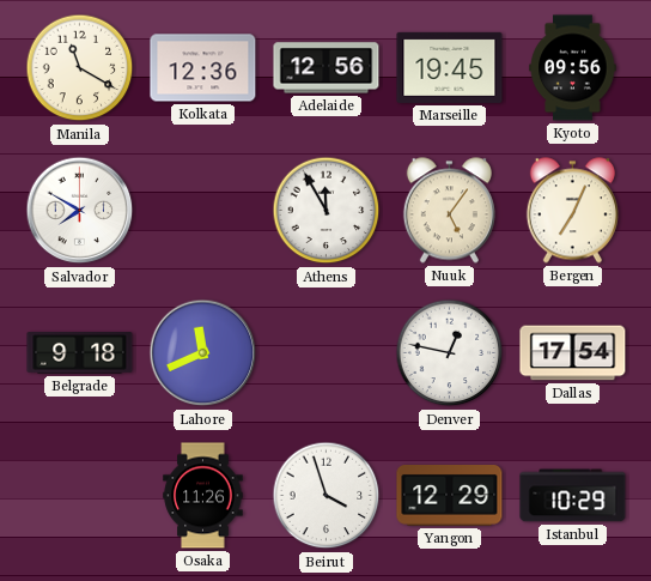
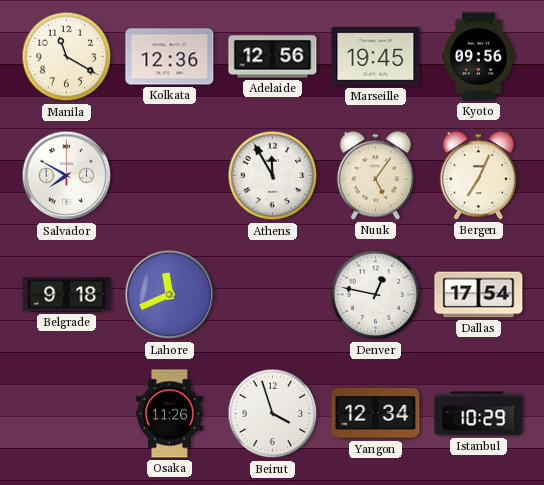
Yangon: 12:29 -> 12:34
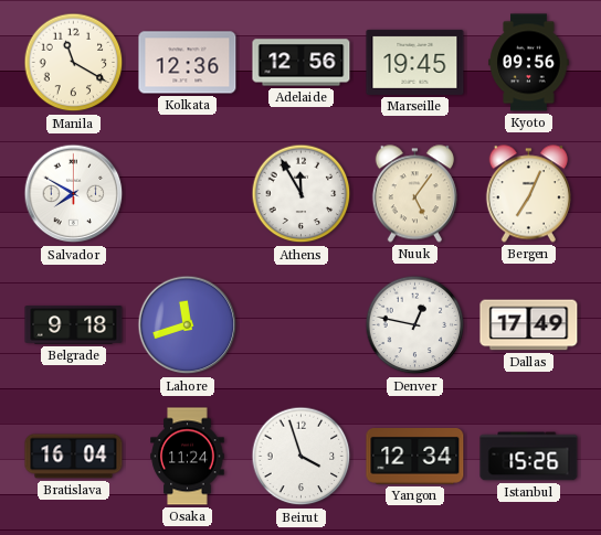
Lahore: 11:41 -> 11:42
Dallas: 17:54 -> 17:49
Bratislava: none -> 16:04
Osaka: 11:26 -> 11:24
Istanbul: 10:29 -> 15:26
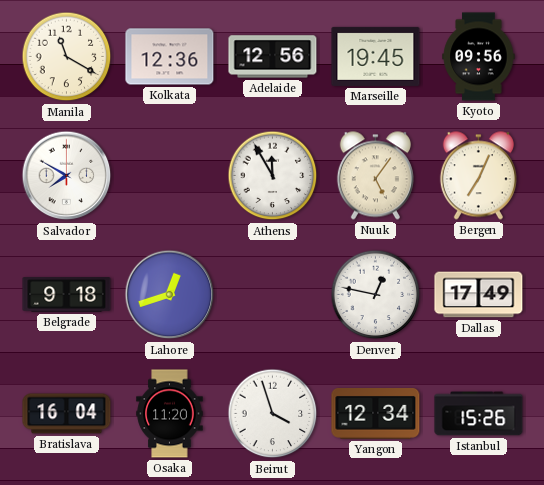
Lahore: 11:42 -> 12:42
Osaka: 11:24 -> 11:20
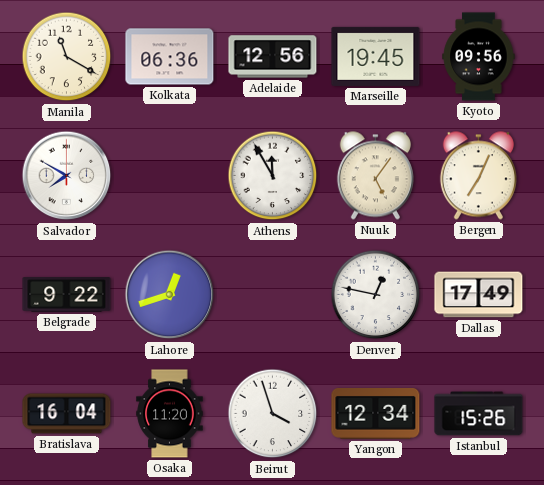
Kolkata: 12:36 -> 06:36
Belgrade: 9:18 -> 9:22
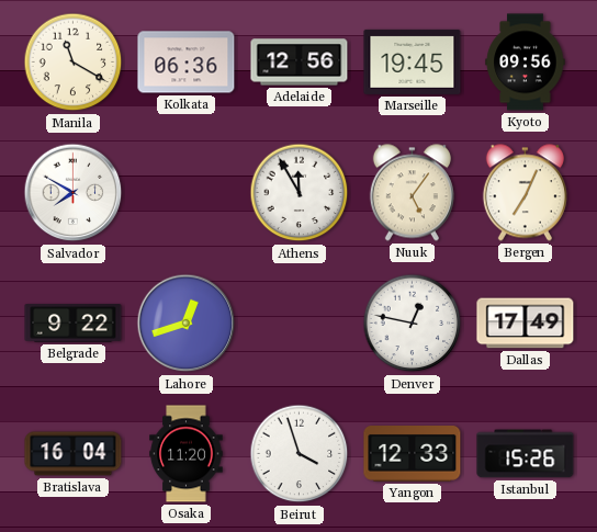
Yangon: 12:34 -> 12:33
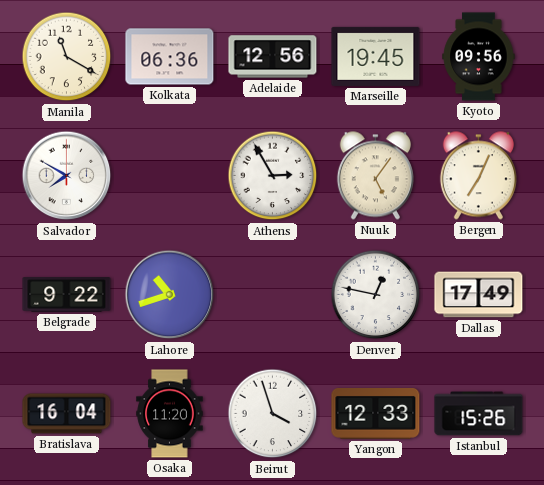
Athens: 11:55 -> 2:55
Lahore: 12:42 -> 10:42
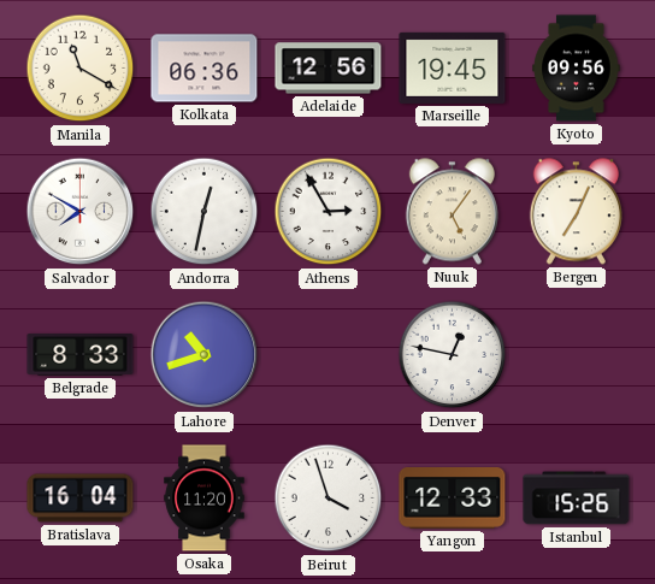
Andorra: none -> 12:32
Belgrade: 9:22 -> 8:33
Dallas: 17:49 -> none
